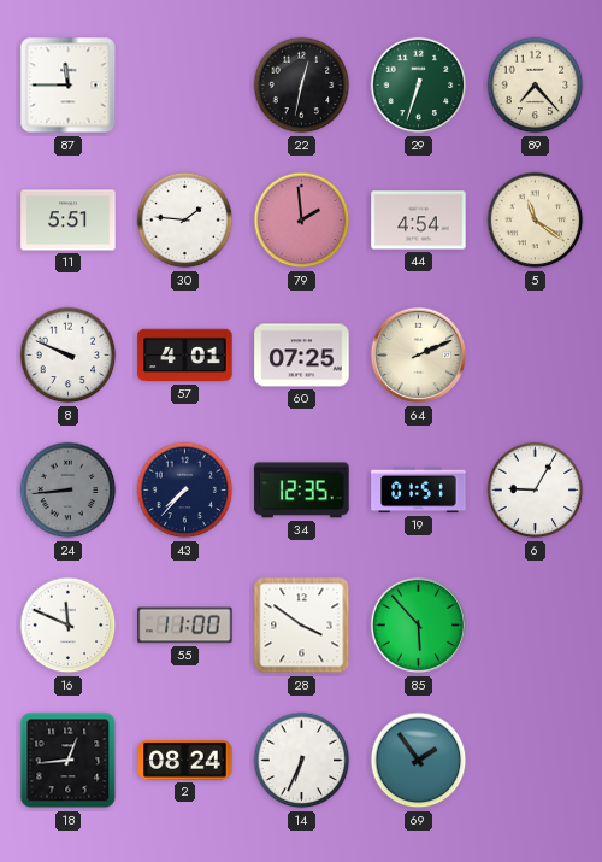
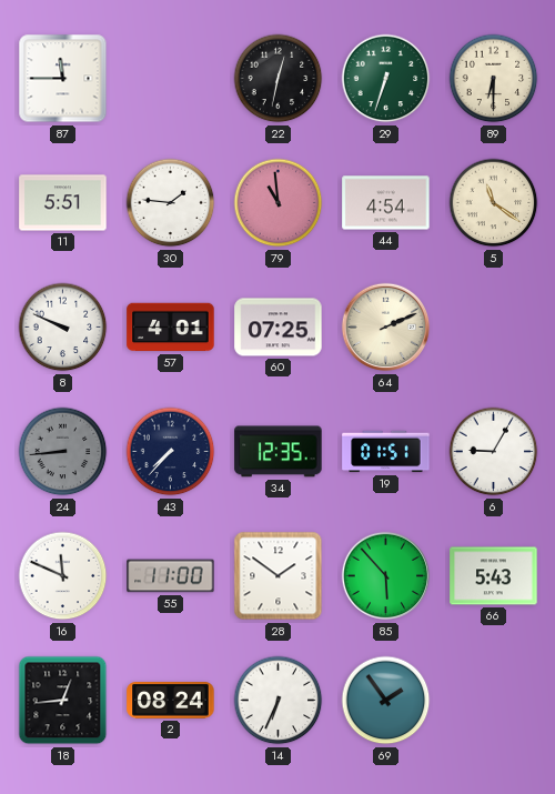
89: 7:23 -> 6:30
79: 1:59 -> 10:59
28: 3:51 -> 1:51
66: none -> 5:43
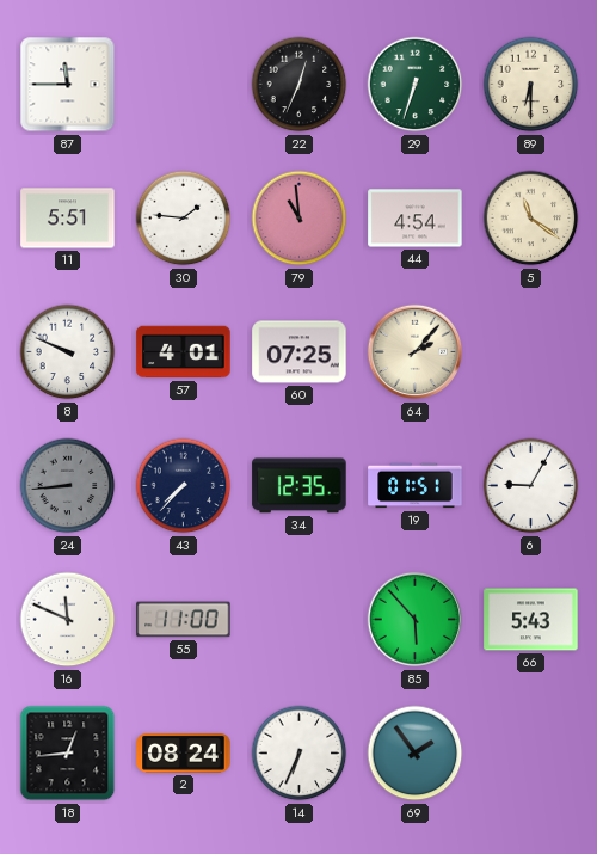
22: 12:32 -> 12:34
64: 2:11 -> 2:07
28: 1:51 -> none
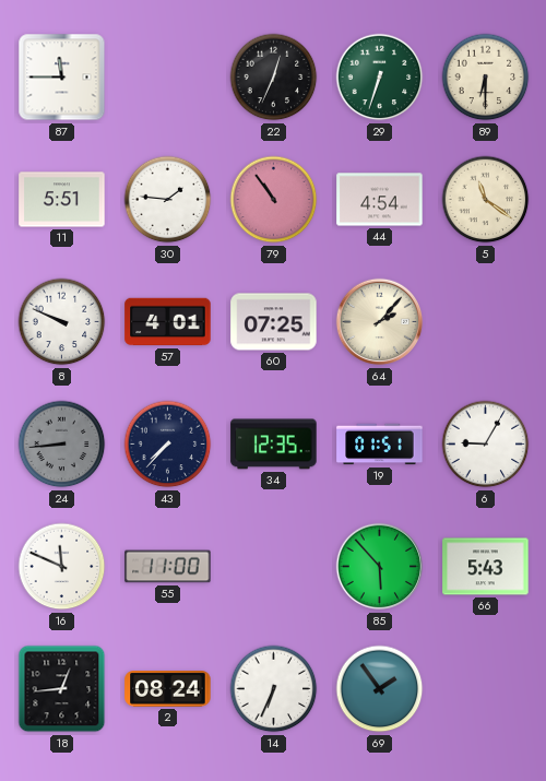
79: 10:59 -> 10:54
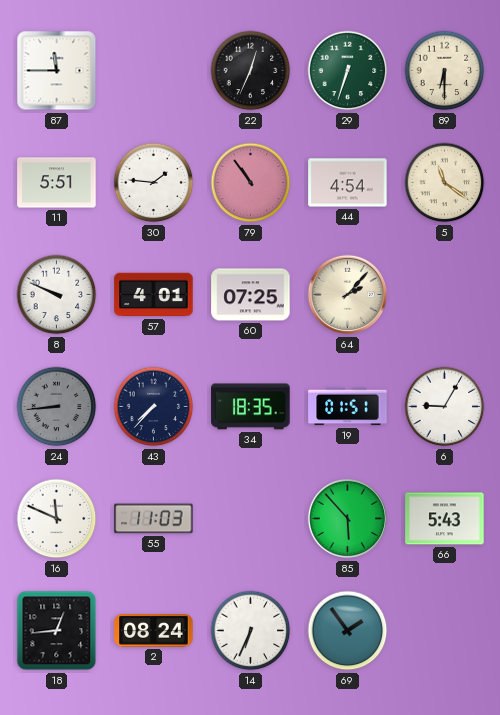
34: 12:35 -> 18:35
55: 11:00 -> 11:03
